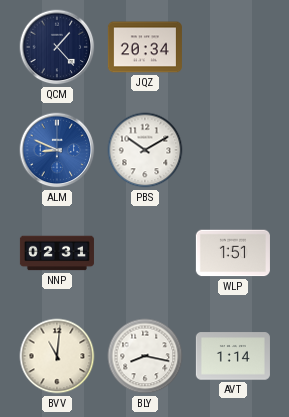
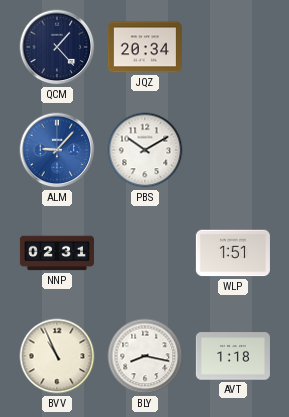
ALM: 8:49 -> 9:07
BVV: 11:01 -> 10:56
AVT: 1:14 -> 1:18
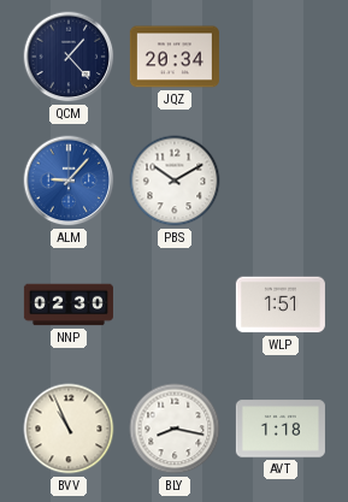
NNP: 02:31 -> 02:30
